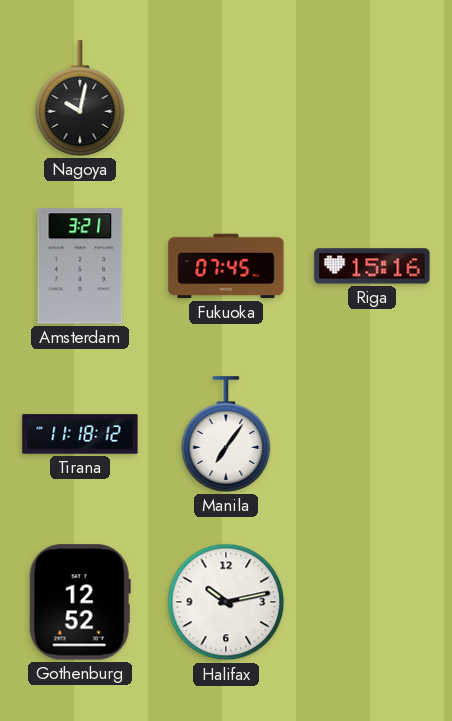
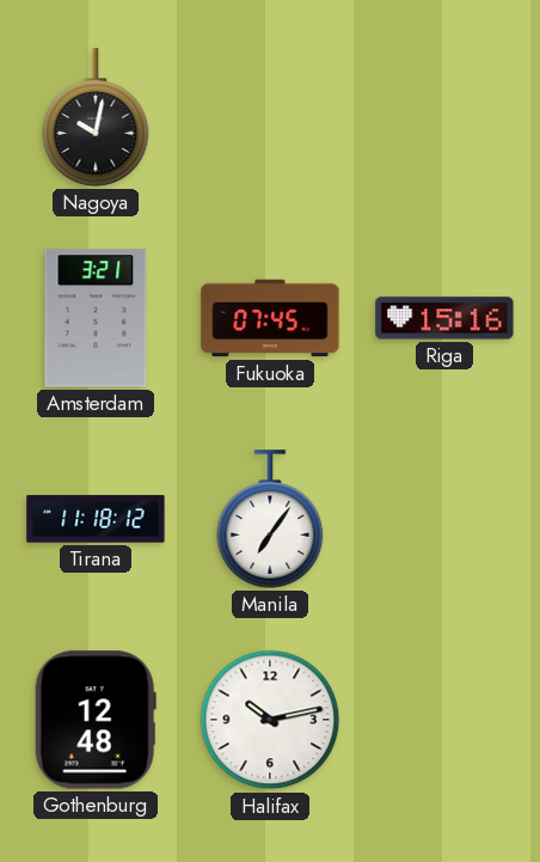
Gothenburg: 12:52 -> 12:48
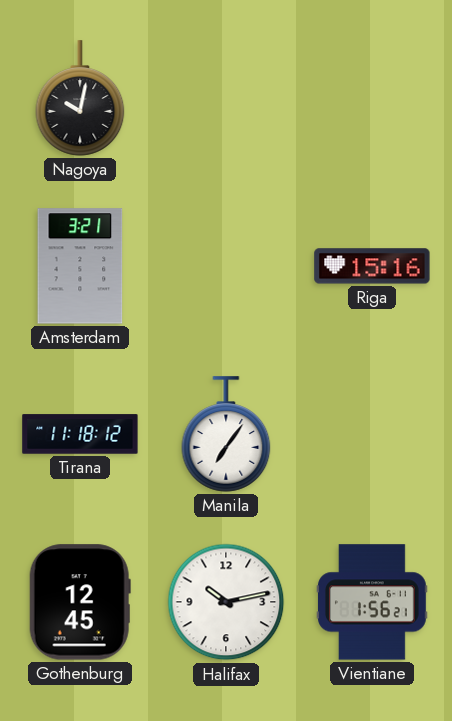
Fukuoka: 07:45 -> none
Gothenburg: 12:48 -> 12:45
Vientiane: none -> 1:56
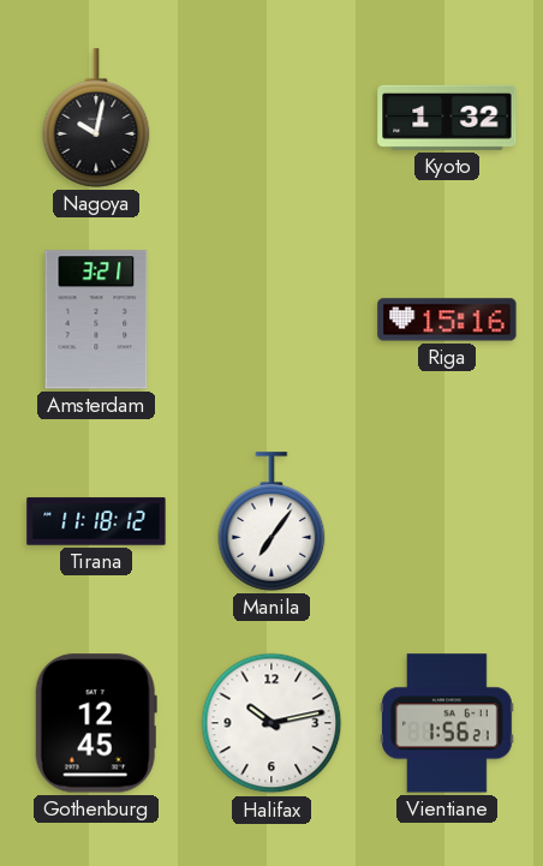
Kyoto: none -> 1:32
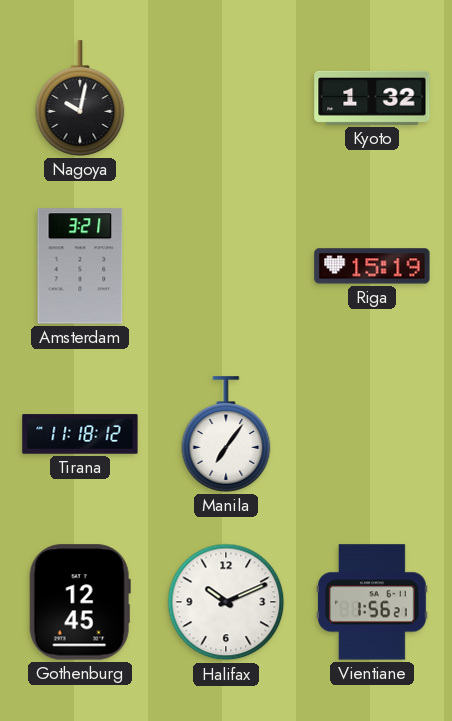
Riga: 15:16 -> 15:19
Halifax: 10:13 -> 10:11
